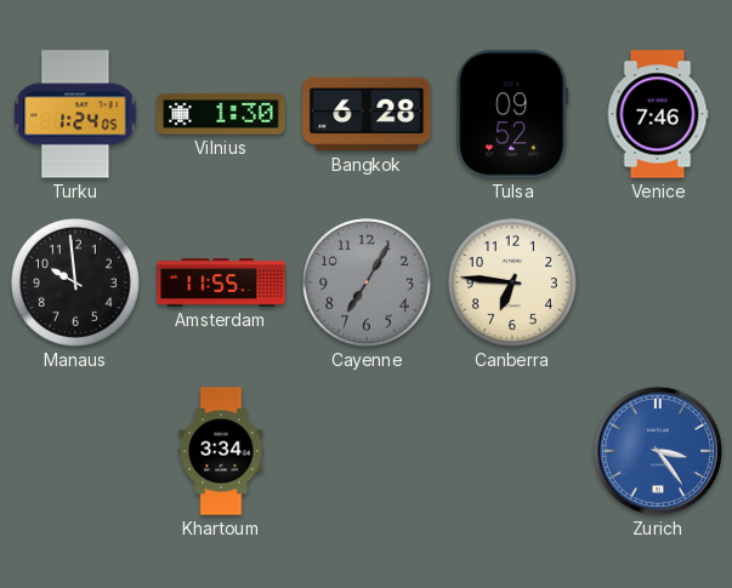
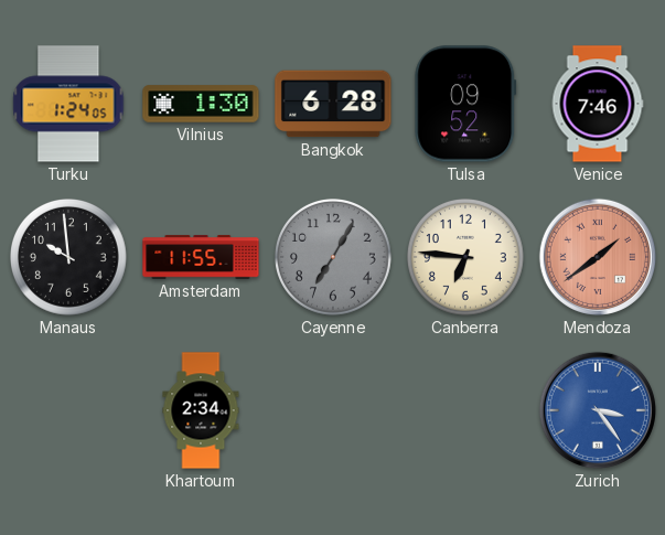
Mendoza: none -> 1:39
Khartoum: 3:34 -> 2:34
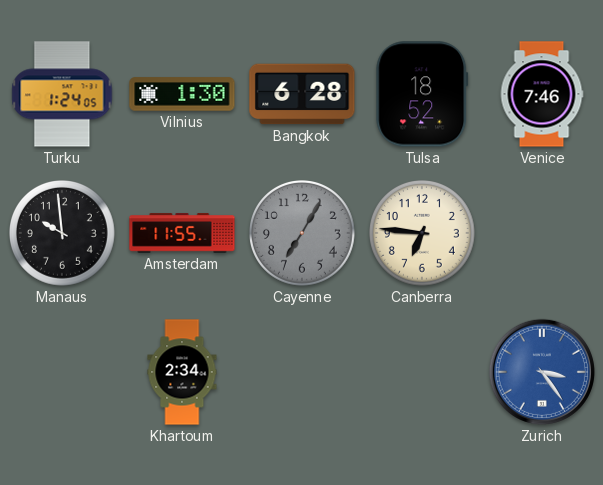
Tulsa: 09:52 -> 18:52
Mendoza: 1:39 -> none
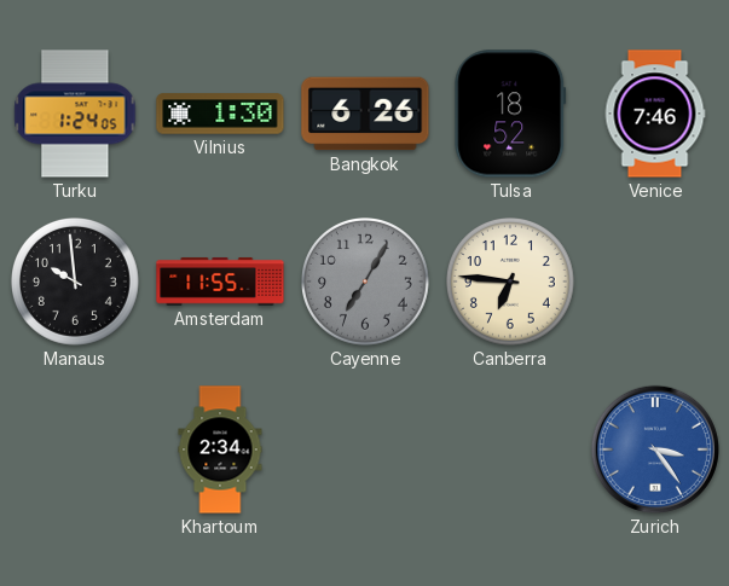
Bangkok: 6:28 -> 6:26
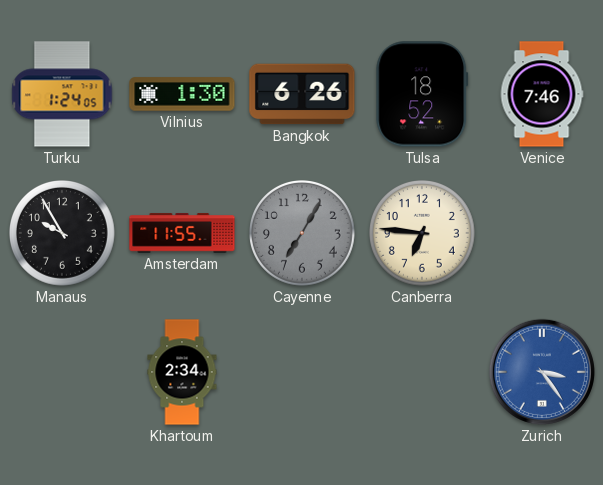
Manaus: 9:59 -> 9:55
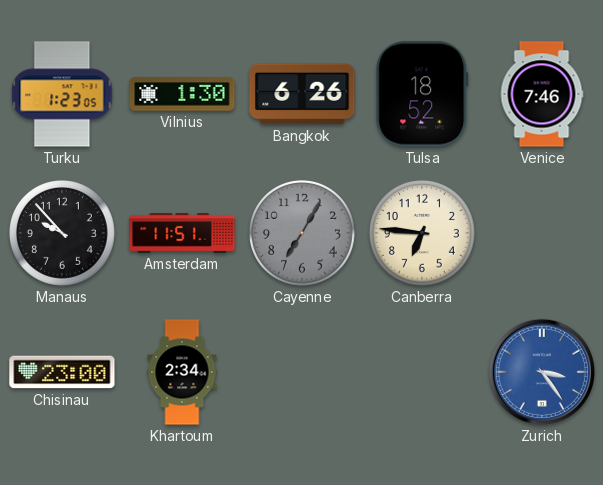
Turku: 1:24 -> 1:23
Manaus: 9:55 -> 9:53
Amsterdam: 11:55 -> 11:51
Chisinau: none -> 23:00
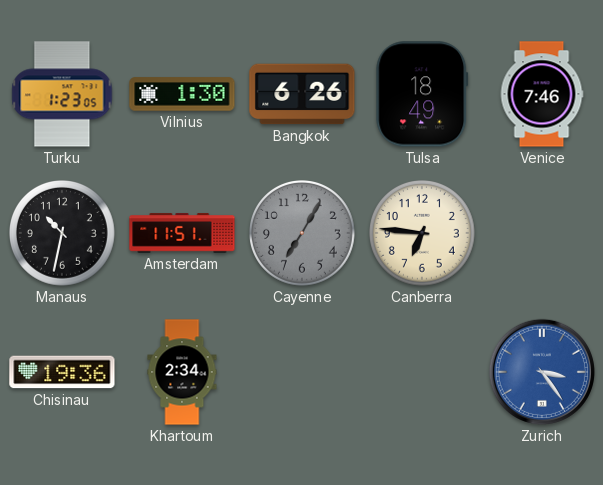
Tulsa: 18:52 -> 18:49
Manaus: 9:53 -> 10:32
Chisinau: 23:00 -> 19:36
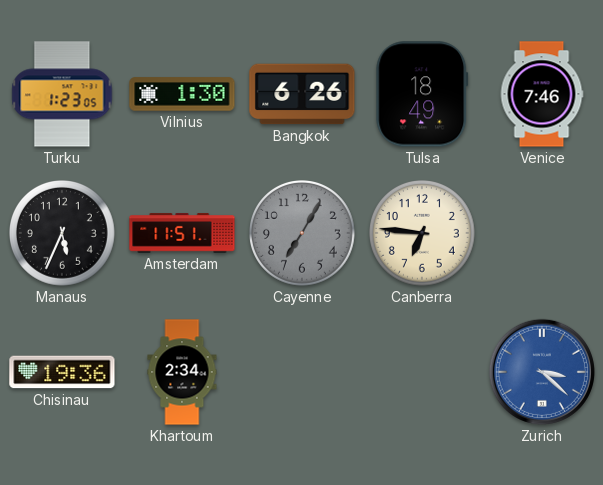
Manaus: 10:32 -> 5:34
Zurich: 3:24 -> 3:22
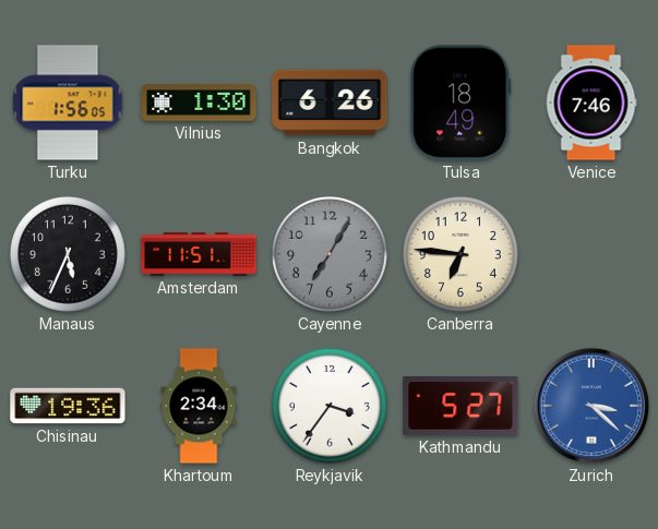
Turku: 1:23 -> 1:56
Reykjavik: none -> 3:36
Kathmandu: none -> 5:27
